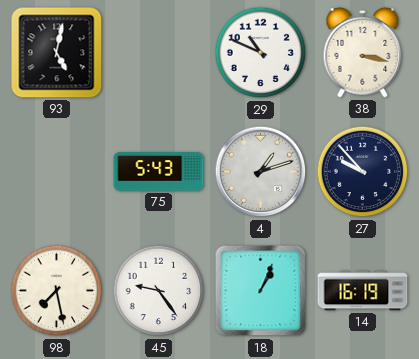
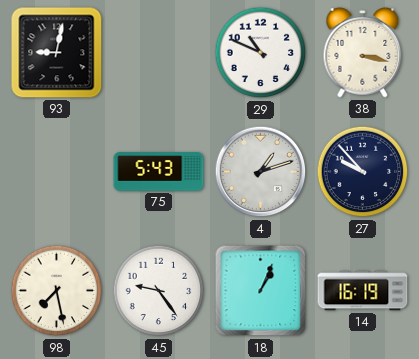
93: 5:02 -> 9:02
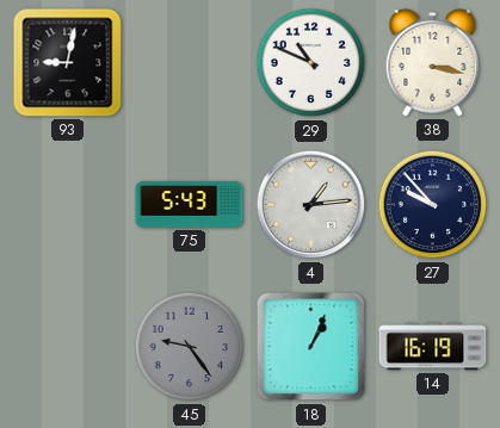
4: 1:12 -> 1:14
98: 7:28 -> none
45 dial: white -> grey
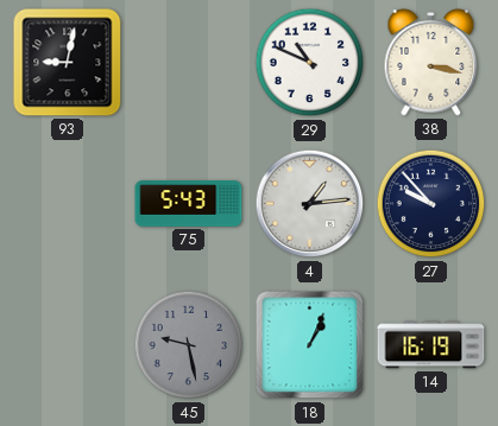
45: 9:24 -> 9:28
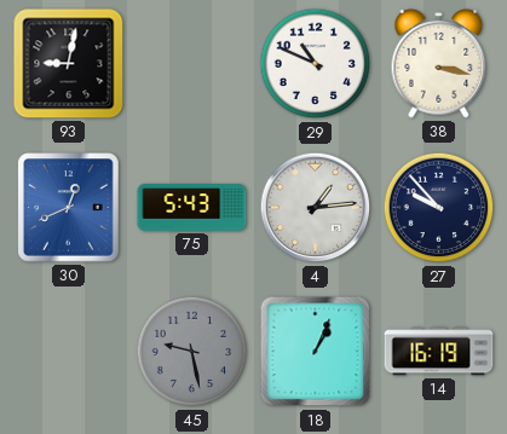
30: none -> 12:41
